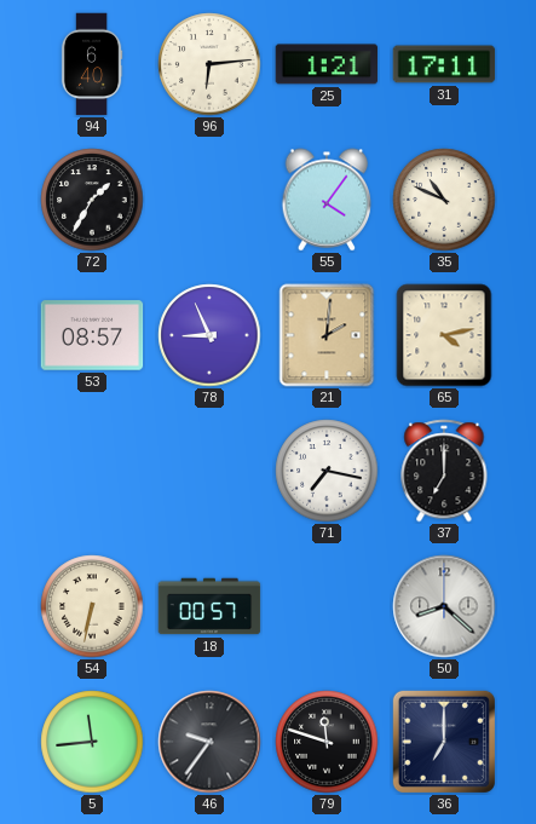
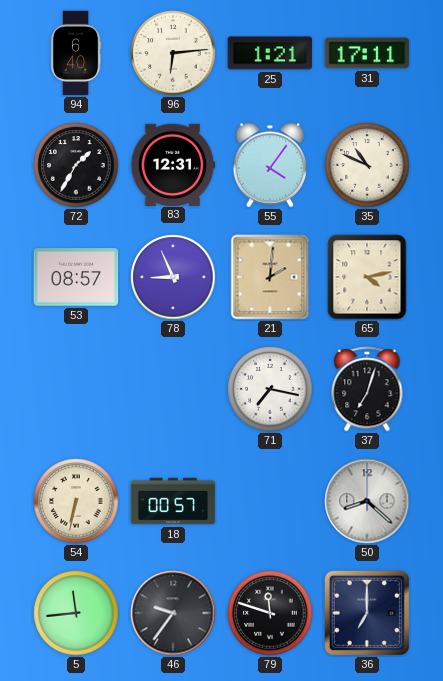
83: none -> 12:31
37: 7:00 -> 7:03
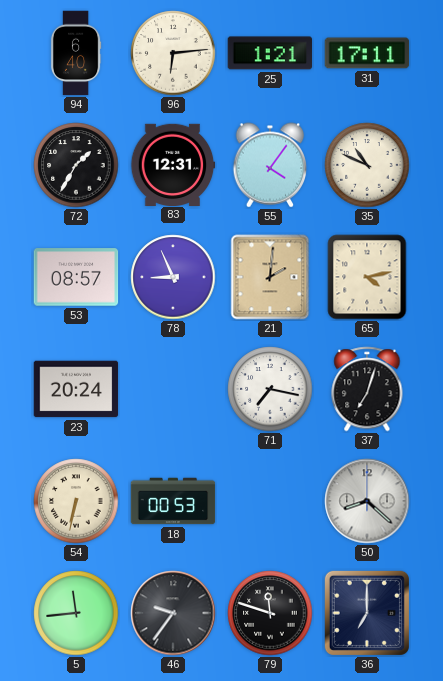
23: none -> 20:24
18: 00:57 -> 00:53
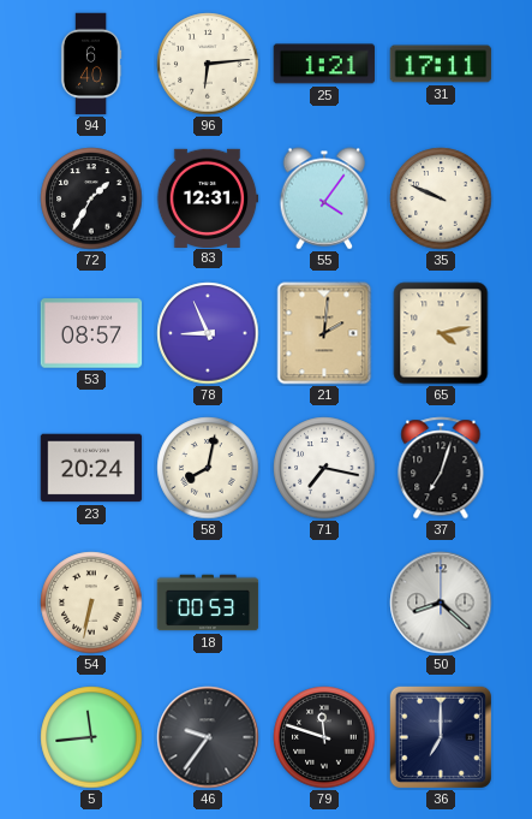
35: 10:49 -> 9:49
58: none -> 8:02
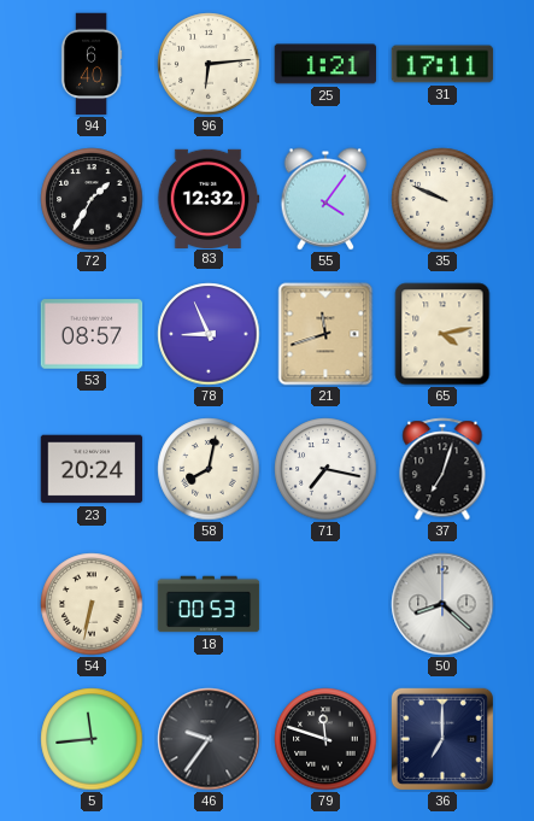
83: 12:31 -> 12:32
21: 2:01 -> 11:42
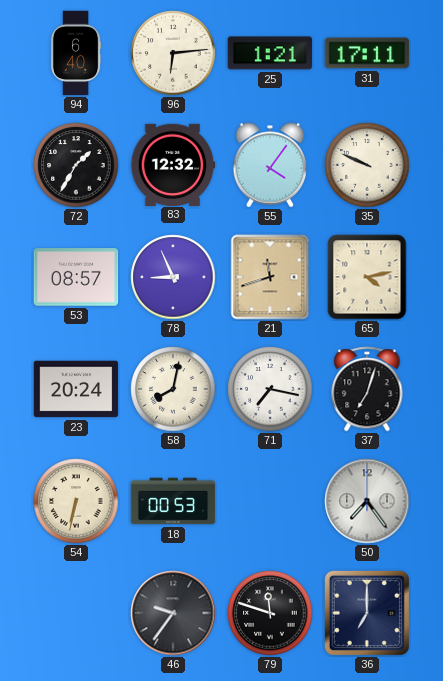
50: 8:22 -> 7:24
5: 11:44 -> none
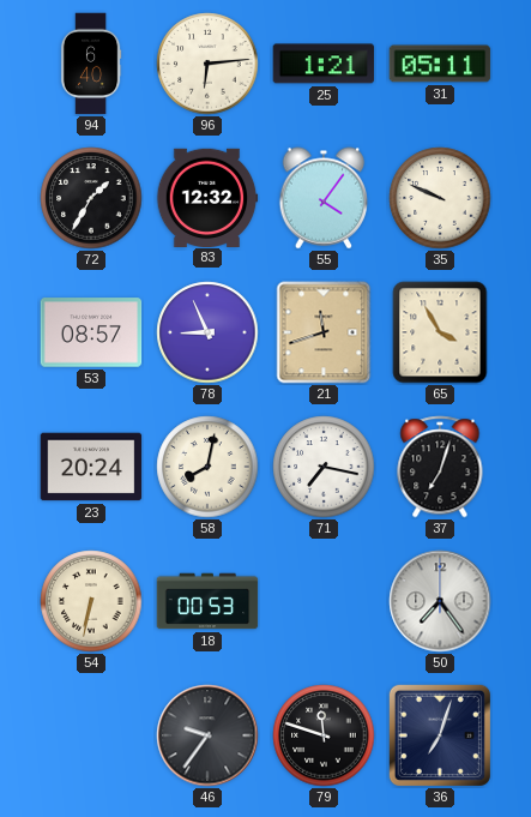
31: 17:11 -> 05:11
65: 4:13 -> 3:55
36: 7:00 -> 7:03
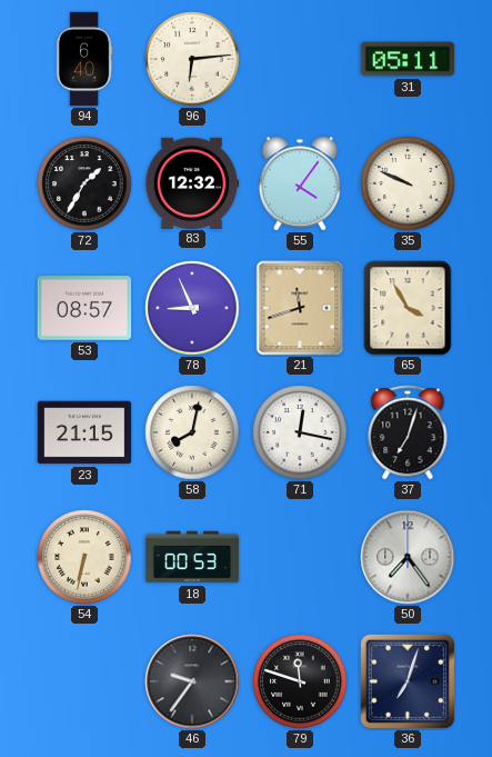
25: 1:21 -> none
23: 20:24 -> 21:15
71: 7:17 -> 12:17
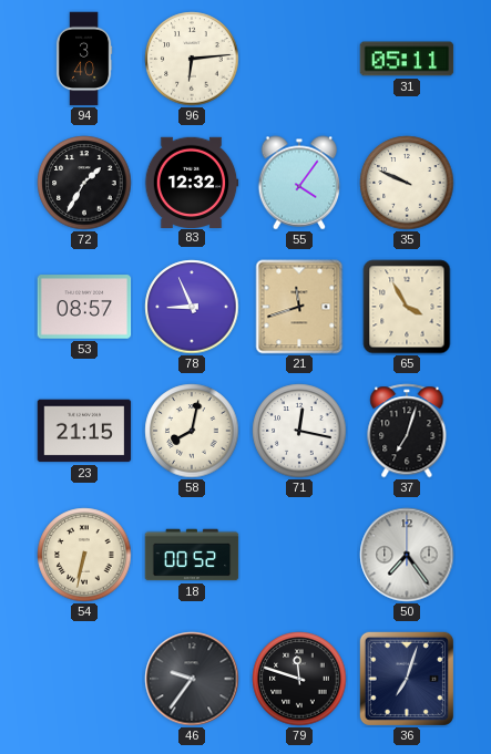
94: 6:40 -> 3:40
18: 00:53 -> 00:52
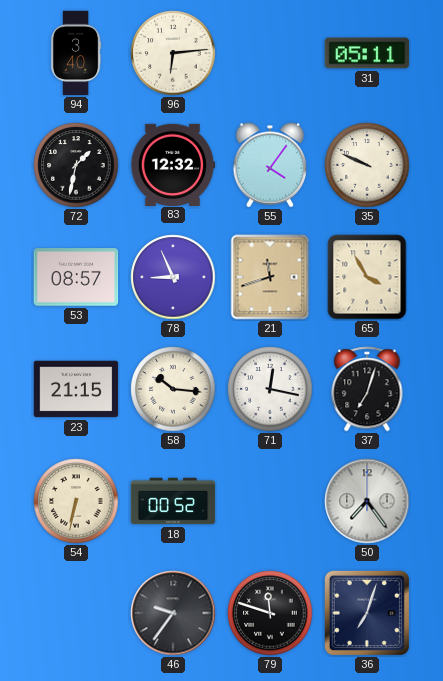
72: 1:35 -> 1:32
58: 8:02 -> 10:16
